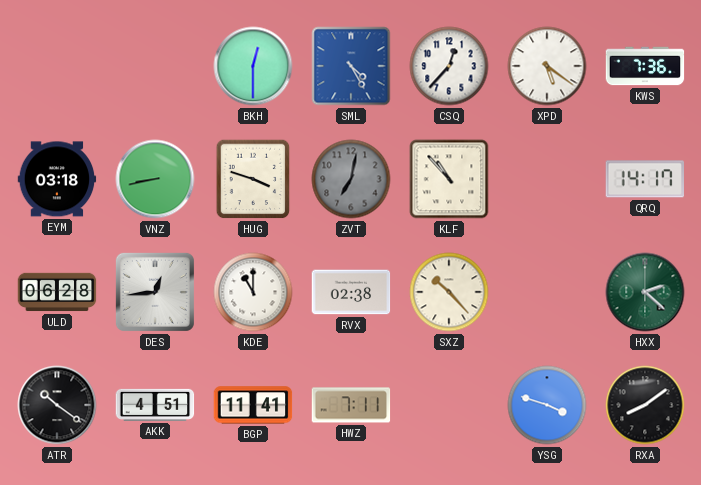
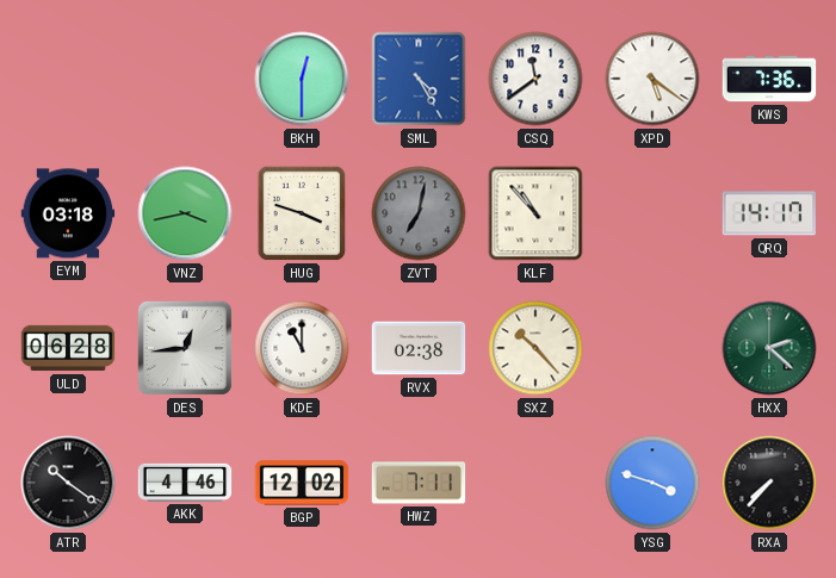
CSQ: 12:37 -> 11:39
VNZ: 8:43 -> 3:43
AKK: 4:51 -> 4:46
BGP: 11:41 -> 12:02
RXA: 8:09 -> 7:37
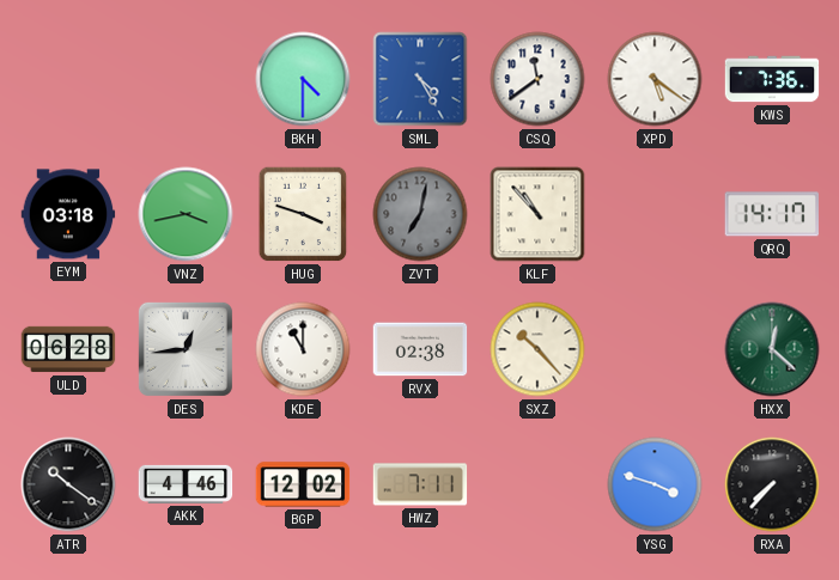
BKH: 12:30 -> 4:30
HXX: 2:22 -> 12:22
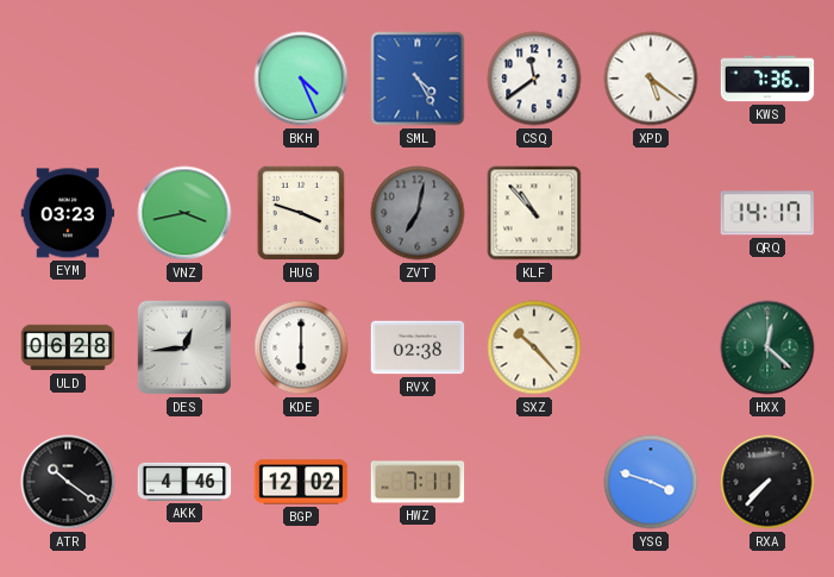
BKH: 4:30 -> 4:26
EYM: 03:18 -> 03:23
KDE: 11:00 -> 6:00
